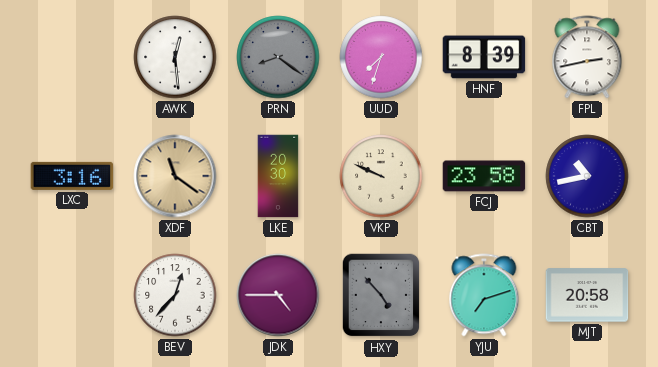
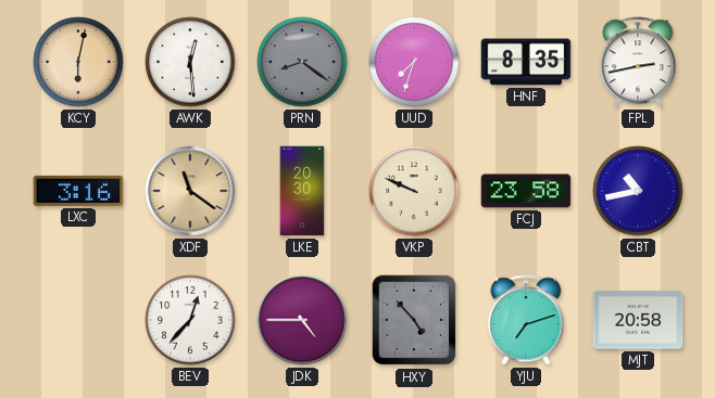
KCY: none -> 6:02
HNF: 8:39 -> 8:35
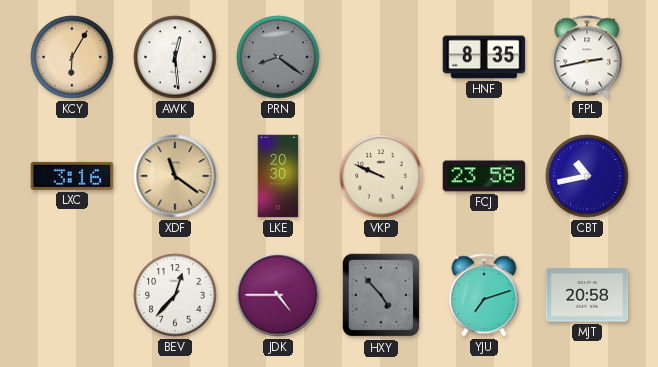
KCY: 6:02 -> 6:05
UUD: 7:33 -> none
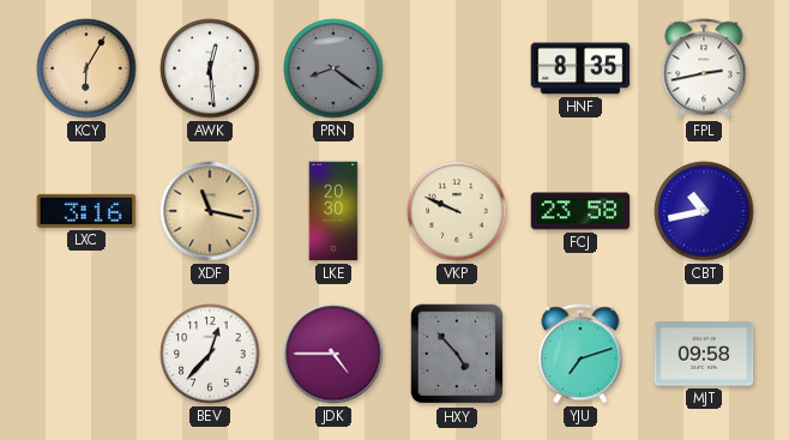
XDF: 11:21 -> 11:17
MJT: 20:58 -> 09:58
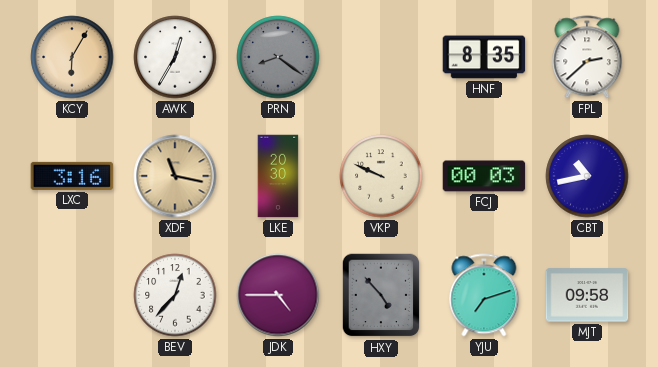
AWK: 12:29 -> 12:35
FPL: 2:43 -> 2:38
FCJ: 23:58 -> 00:03
